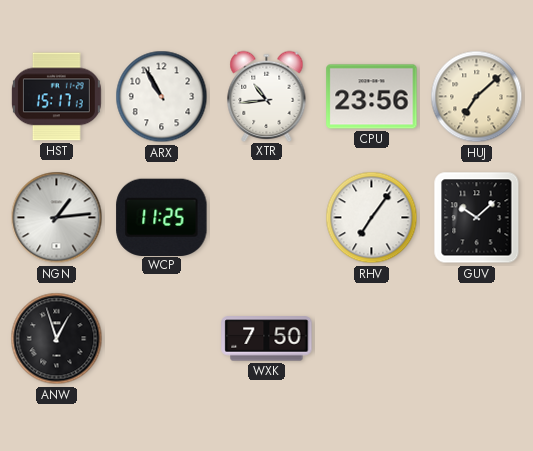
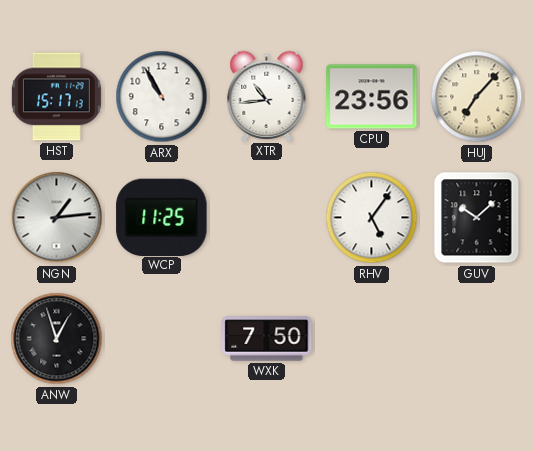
HUJ: 7:08 -> 7:07
RHV: 7:06 -> 5:06
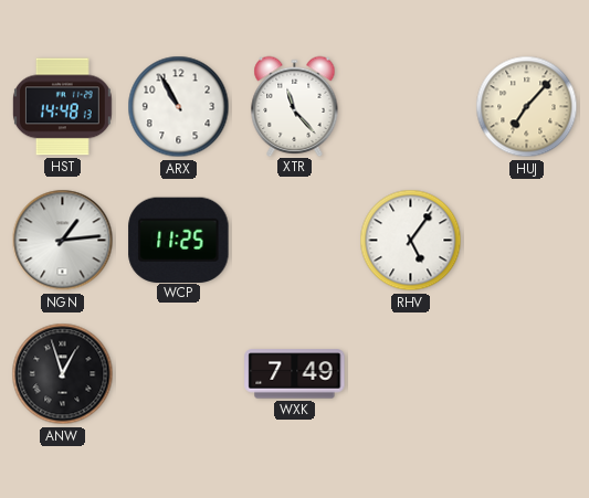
HST: 15:17 -> 14:48
XTR: 10:44 -> 11:23
CPU: 23:56 -> none
GUV: 10:08 -> none
WXK: 7:50 -> 7:49
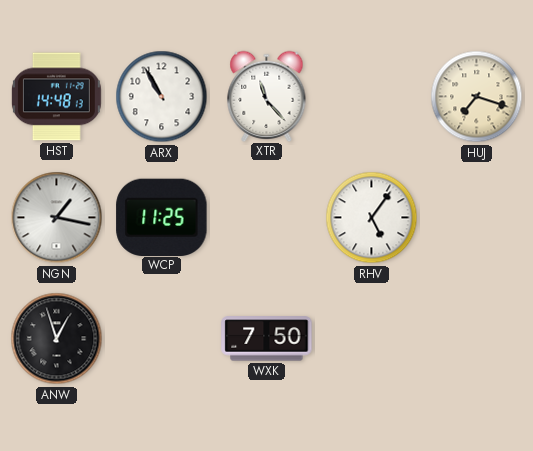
HUJ: 7:07 -> 7:18
NGN: 1:14 -> 1:17
WXK: 7:49 -> 7:50
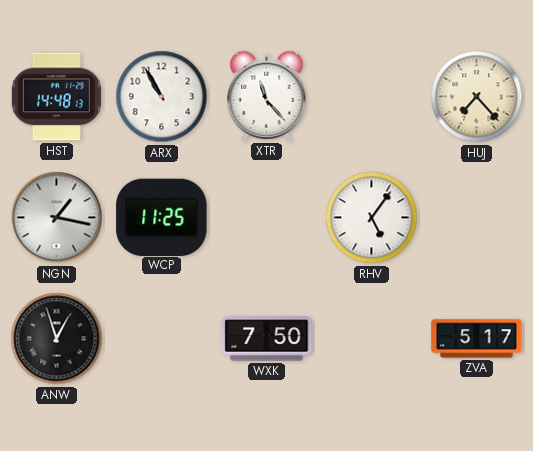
HUJ: 7:18 -> 7:23
ZVA: none -> 5:17
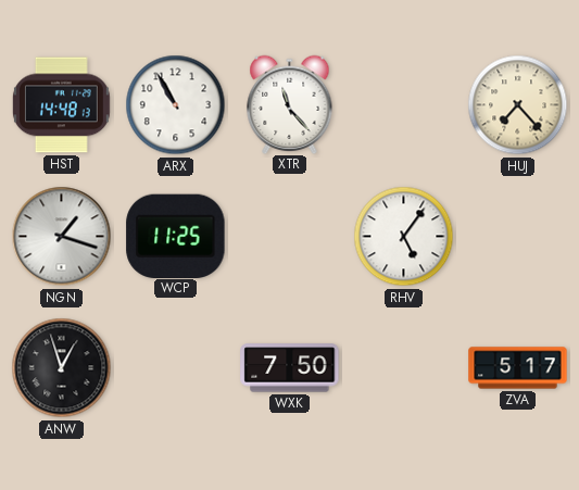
NGN: 1:17 -> 1:18
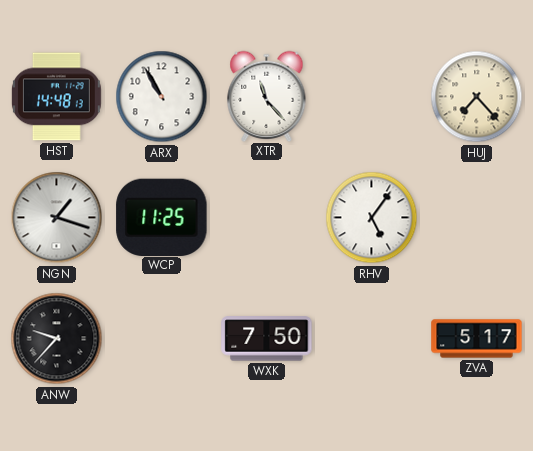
ANW: 12:57 -> 9:37
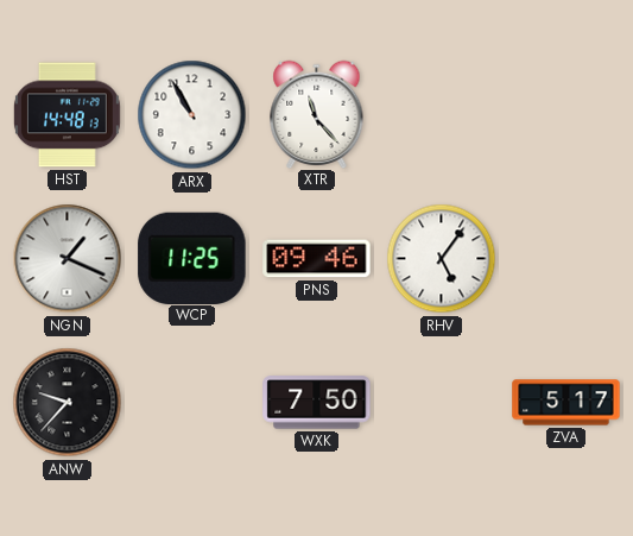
HUJ: 7:23 -> none
NGN: 1:18 -> 1:19
PNS: none -> 09:46
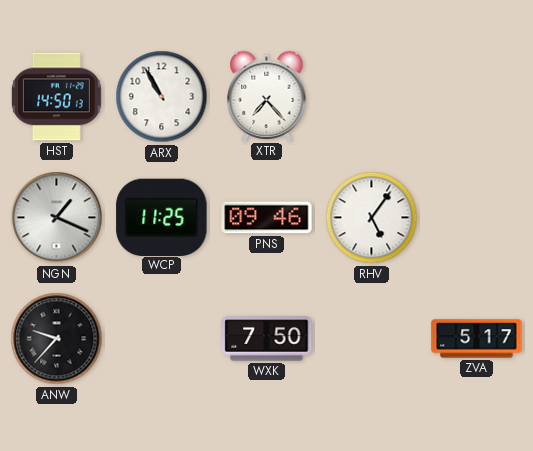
HST: 14:48 -> 14:50
XTR: 11:23 -> 7:23
